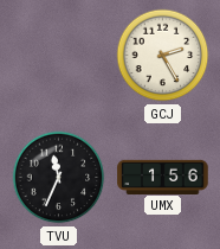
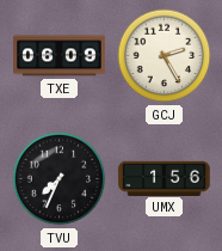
TXE: none -> 06:09
TVU: 11:34 -> 7:34
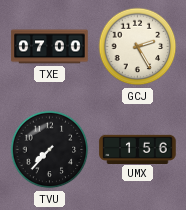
TXE: 06:09 -> 07:00
TVU: 7:34 -> 7:37
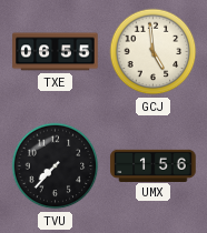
TXE: 07:00 -> 06:55
GCJ: 2:25 -> 4:59
